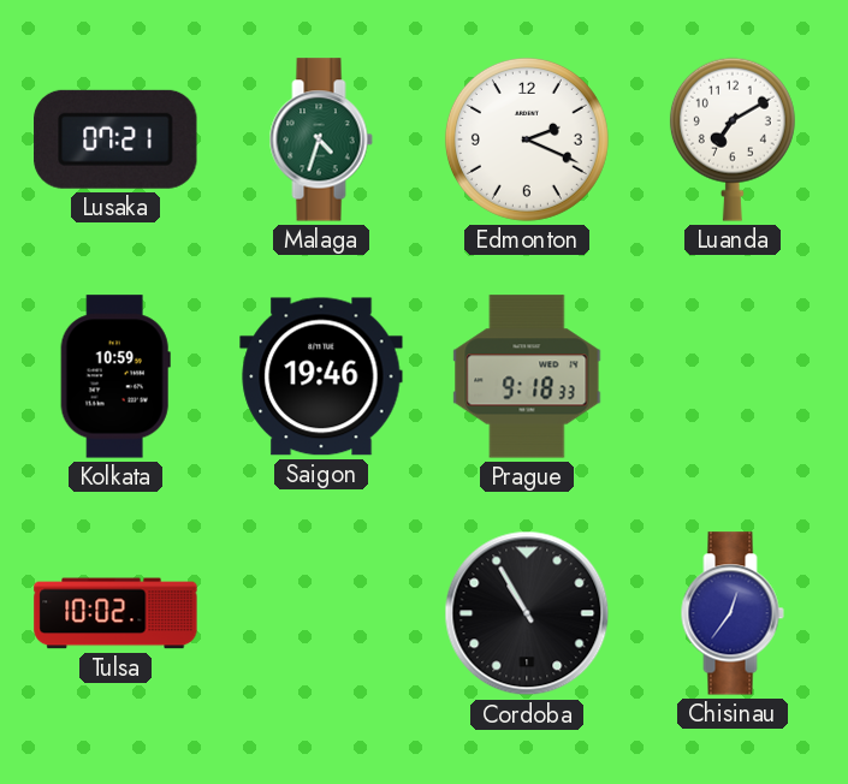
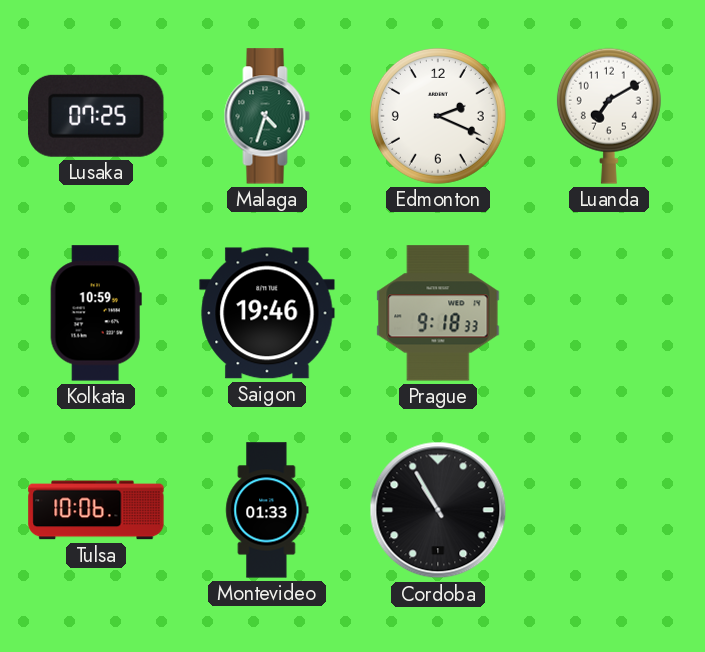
Lusaka: 07:21 -> 07:25
Tulsa: 10:02 -> 10:06
Montevideo: none -> 01:33
Chisinau: 12:36 -> none
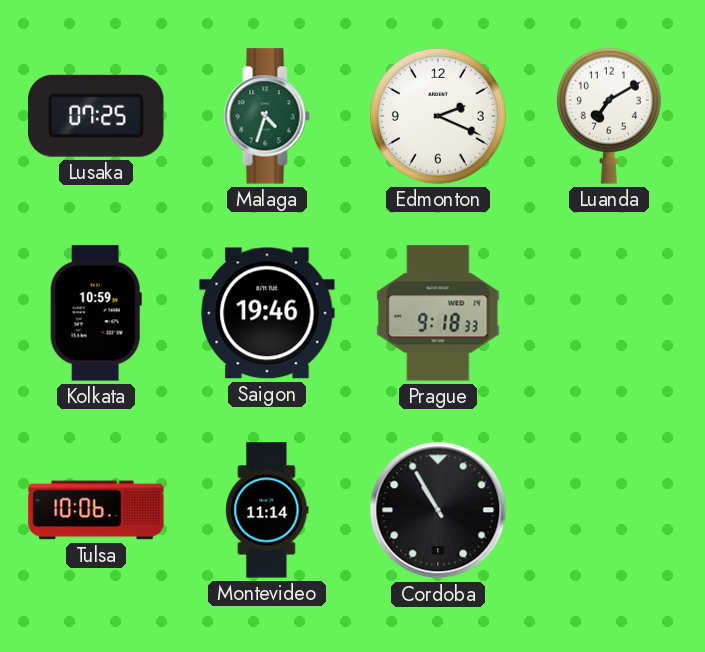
Montevideo: 01:33 -> 11:14
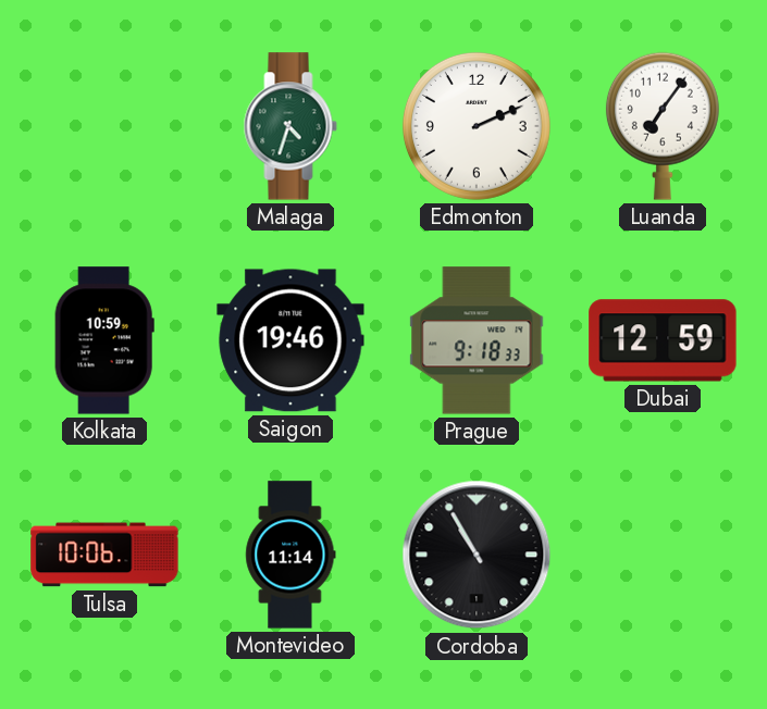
Lusaka: 07:25 -> none
Edmonton: 2:19 -> 2:11
Luanda: 7:10 -> 7:06
Dubai: none -> 12:59
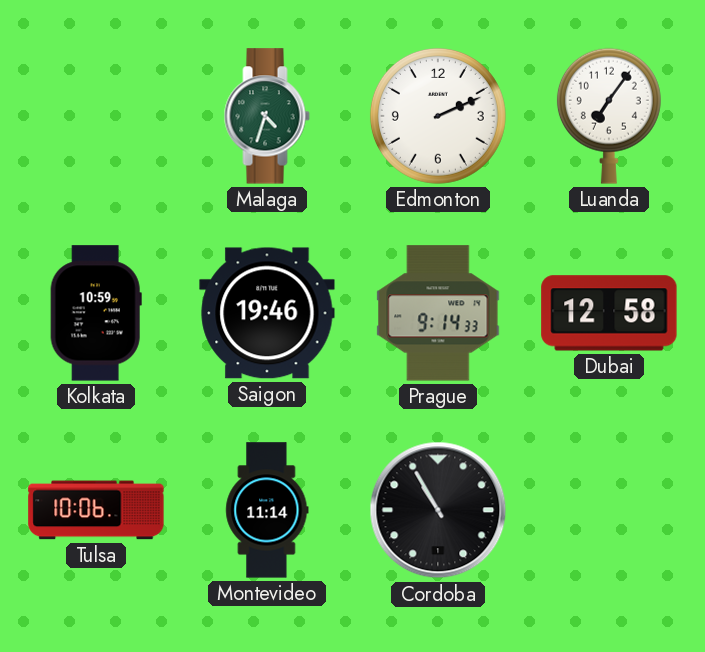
Prague: 9:18 -> 9:14
Dubai: 12:59 -> 12:58
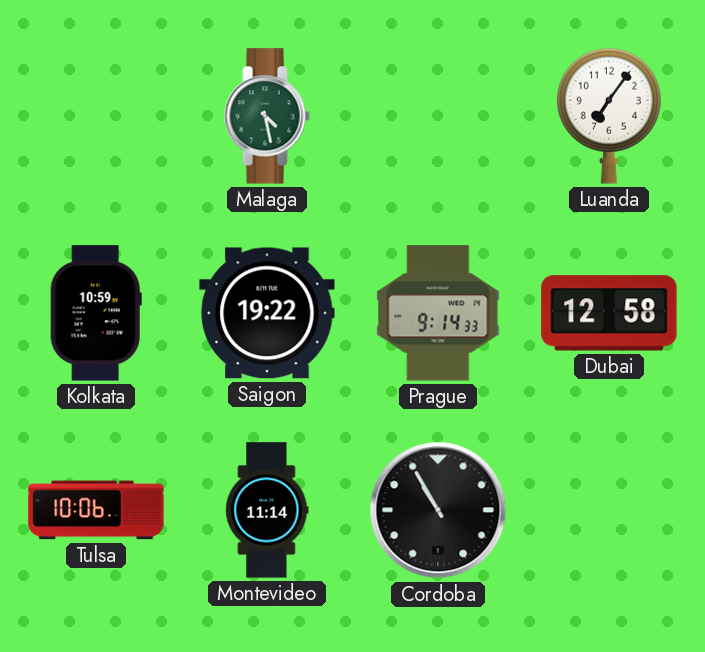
Malaga: 4:33 -> 4:28
Edmonton: 2:11 -> none
Saigon: 19:46 -> 19:22
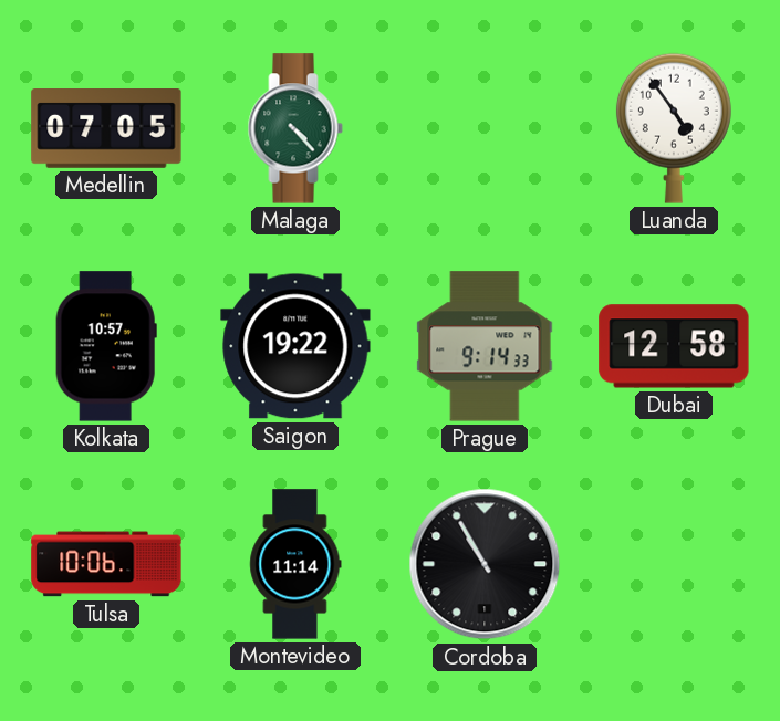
Medellin: none -> 07:05
Malaga: 4:28 -> 4:23
Luanda: 7:06 -> 4:54
Kolkata: 10:59 -> 10:57
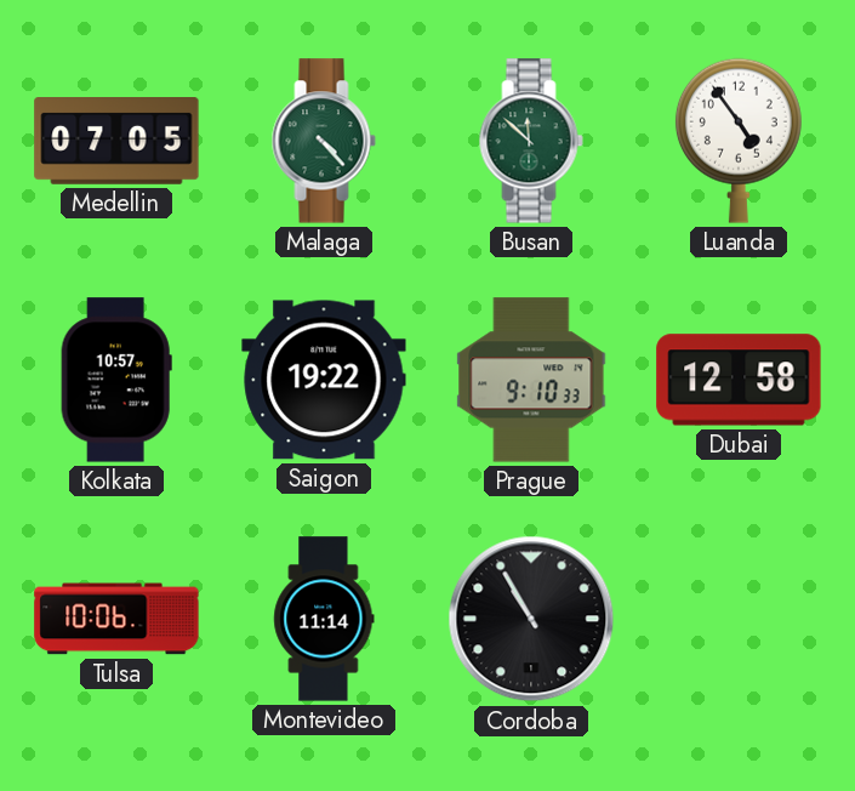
Busan: none -> 11:52
Prague: 9:14 -> 9:10
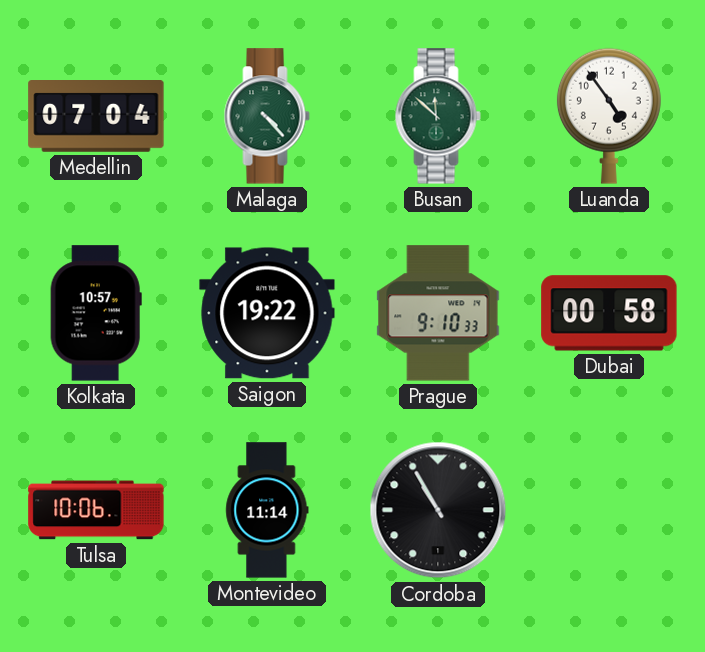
Medellin: 07:05 -> 07:04
Dubai: 12:58 -> 00:58
